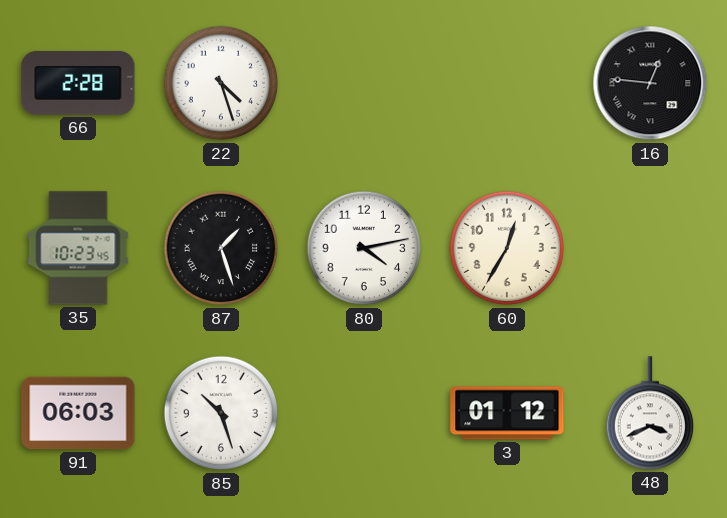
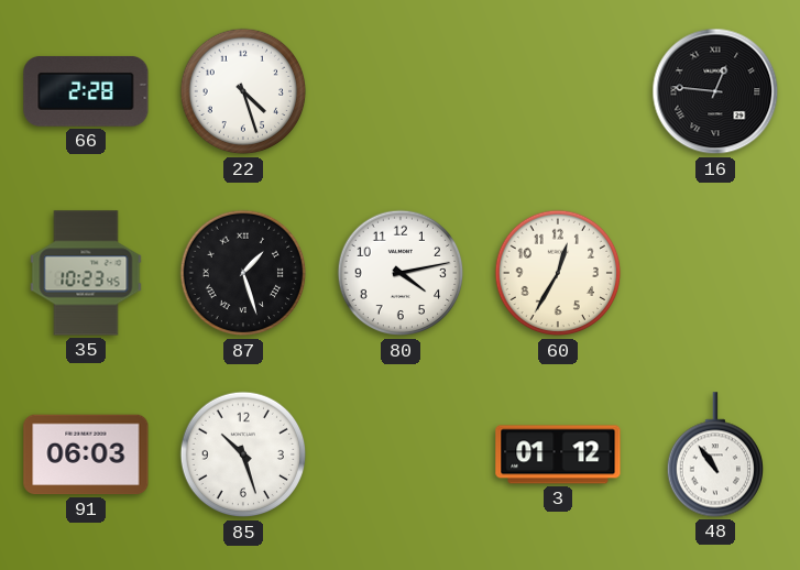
48: 3:41 -> 10:54
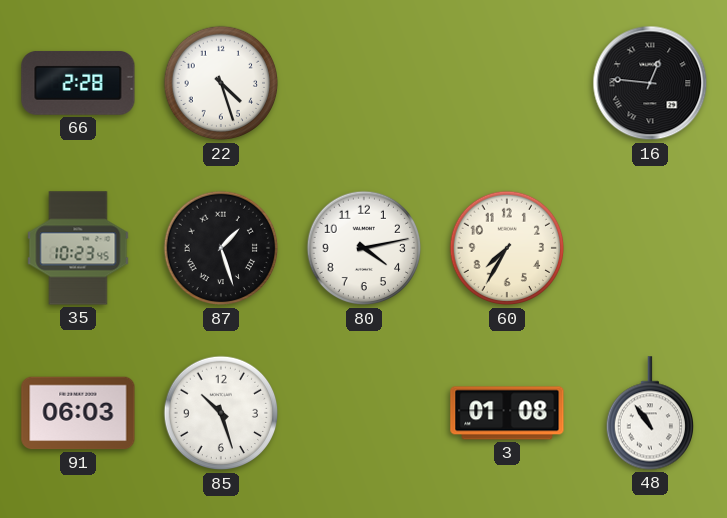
60: 12:35 -> 7:35
3: 01:12 -> 01:08
